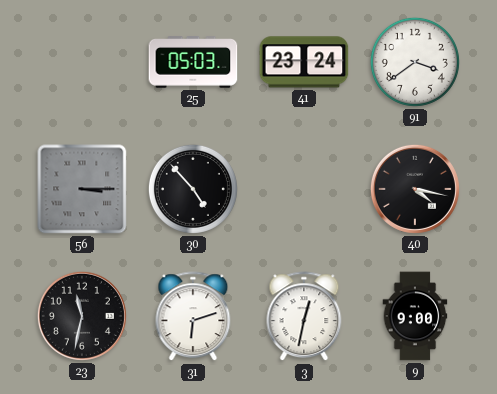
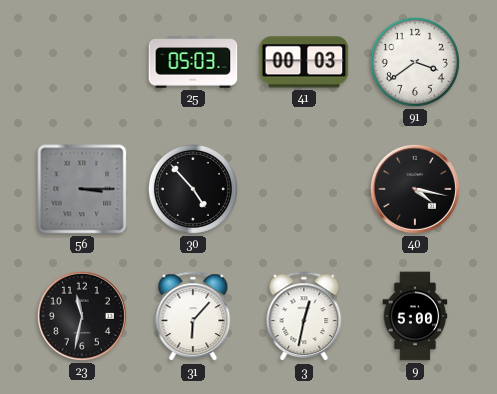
41: 23:24 -> 00:03
31: 6:12 -> 6:07
9: 9:00 -> 5:00
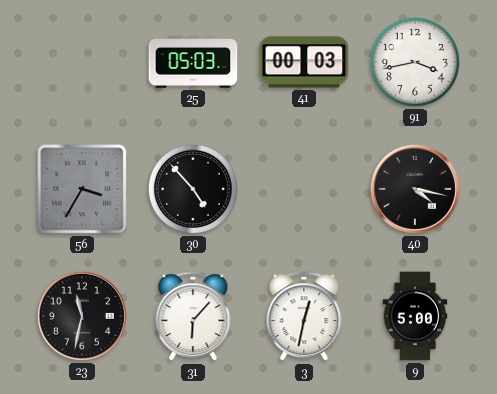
91: 3:39 -> 3:43
56: 3:15 -> 3:35
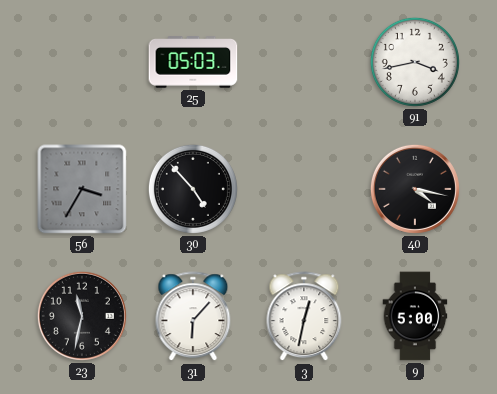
41: 00:03 -> none
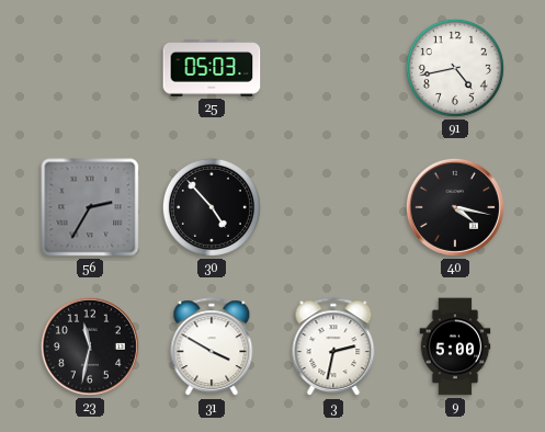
91: 3:43 -> 4:43
56: 3:35 -> 2:35
31: 6:07 -> 3:50
3: 12:32 -> 2:32
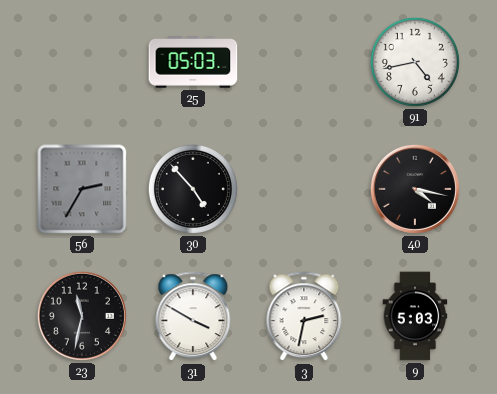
9: 5:00 -> 5:03
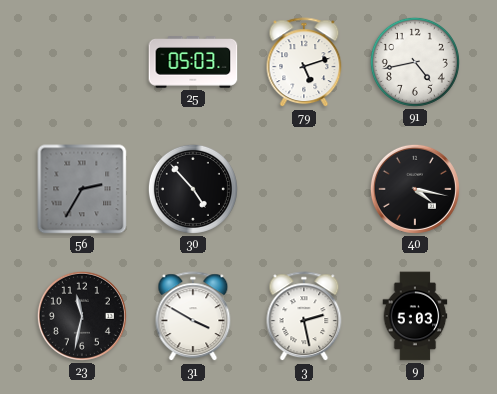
79: none -> 5:12
3: 2:32 -> 2:28
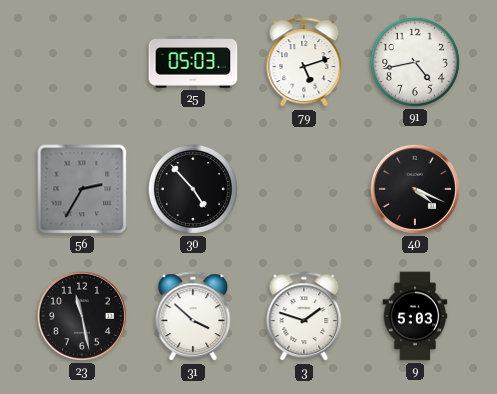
40: 4:17 -> 4:19
23: 11:32 -> 11:28
31: 3:50 -> 3:52
3: 2:28 -> 1:48
